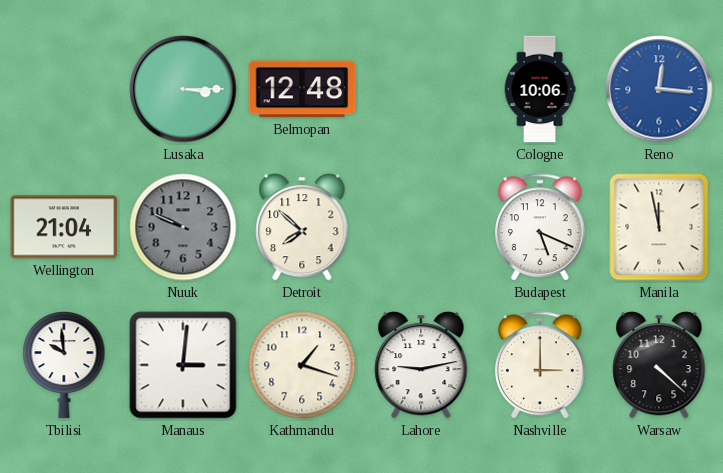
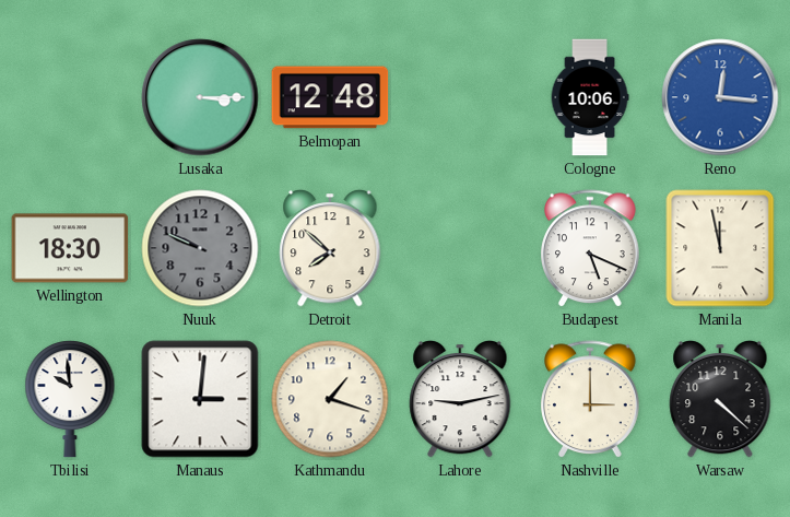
Wellington: 21:04 -> 18:30
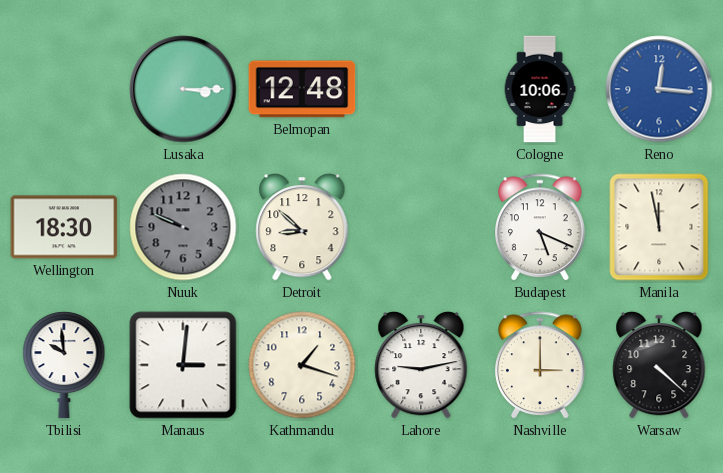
Detroit: 7:52 -> 8:52
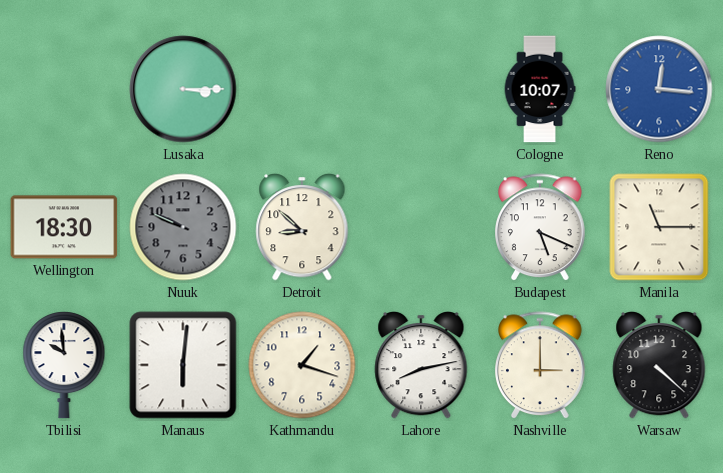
Belmopan: 12:48 -> none
Cologne: 10:06 -> 10:07
Manila: 11:58 -> 11:15
Manaus: 3:01 -> 6:01
Lahore: 9:13 -> 8:13
